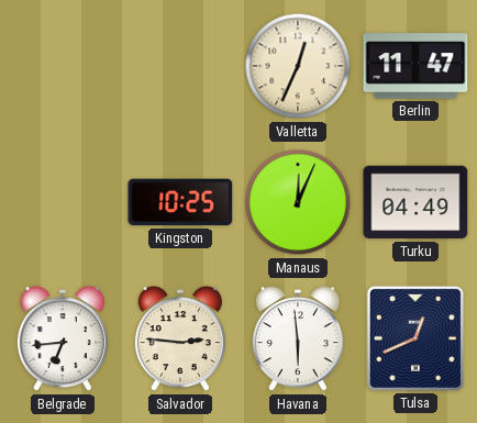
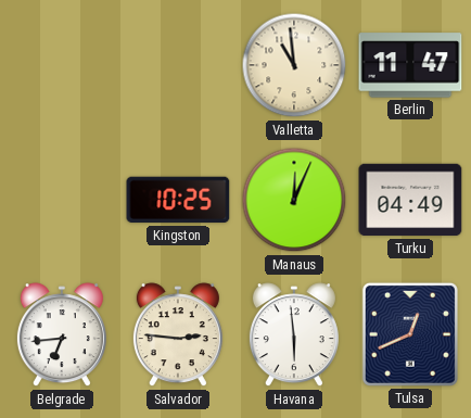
Valletta: 12:34 -> 10:59
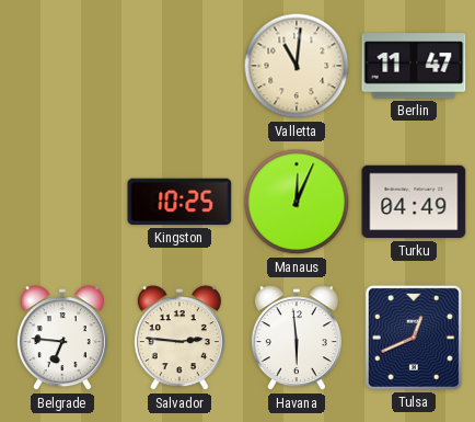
Valletta: 10:59 -> 11:01
Belgrade: 6:44 -> 6:46
